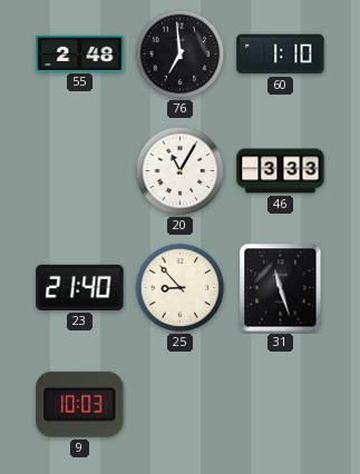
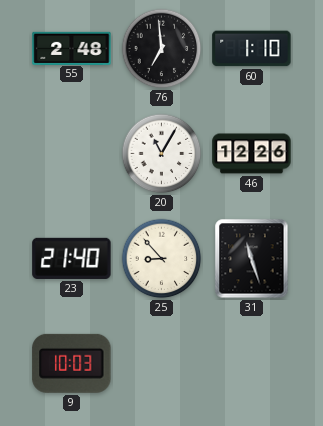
46: 3:33 -> 12:26
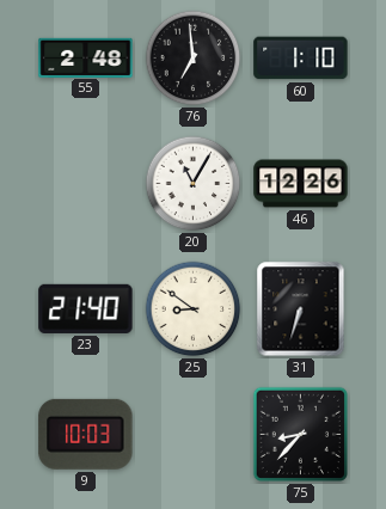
25: 8:53 -> 8:51
31: 11:27 -> 6:33
75: none -> 8:37
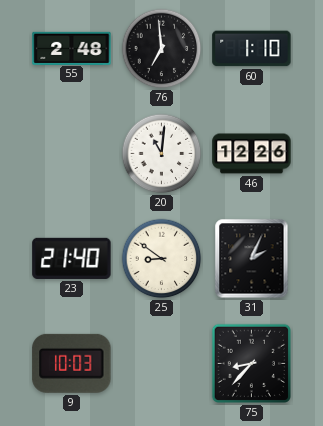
20: 11:05 -> 11:01
31: 6:33 -> 2:04
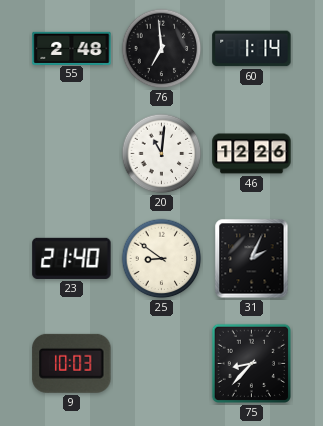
60: 1:10 -> 1:14
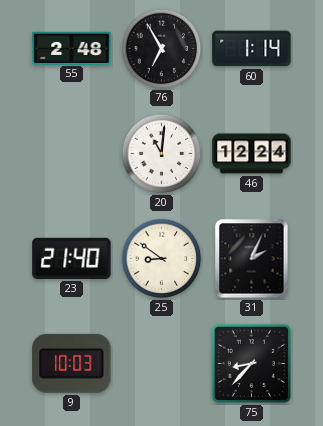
76: 6:59 -> 6:55
46: 12:26 -> 12:24
